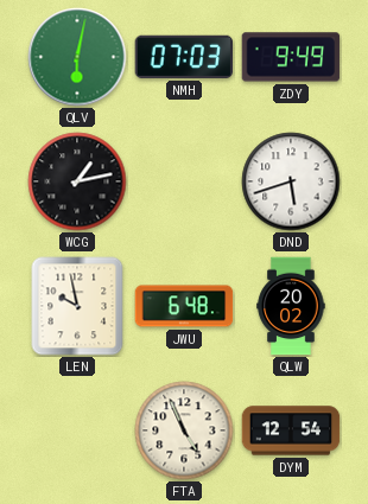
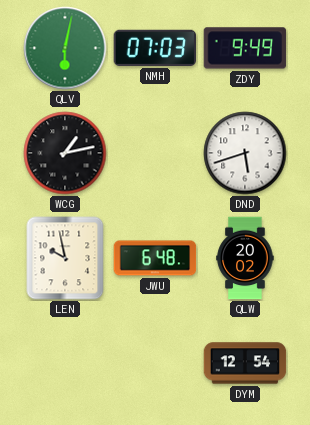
FTA: 4:56 -> none
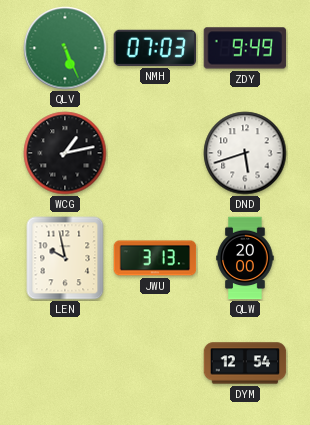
QLV: 6:02 -> 5:26
JWU: 6:48 -> 3:13
QLW: 20:02 -> 20:00
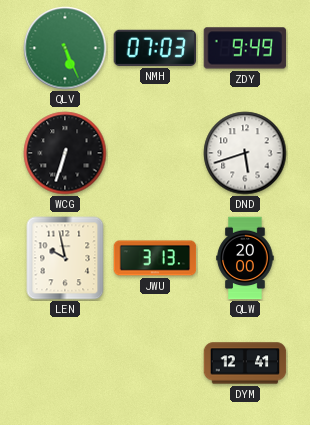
WCG: 1:13 -> 6:33
DYM: 12:54 -> 12:41
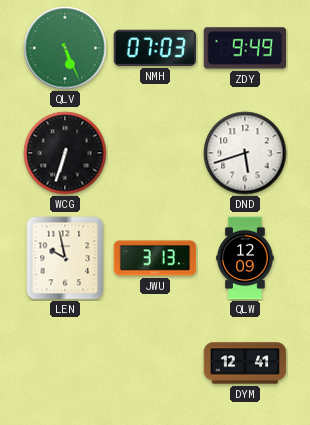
QLW: 20:00 -> 12:09
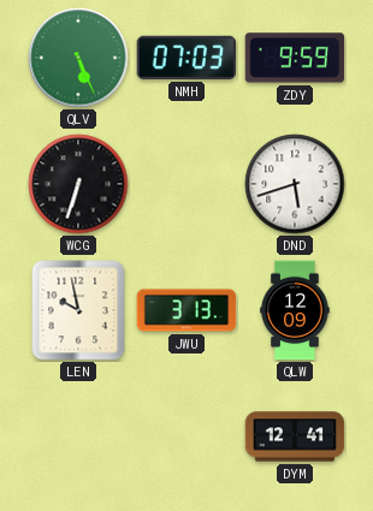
ZDY: 9:49 -> 9:59
